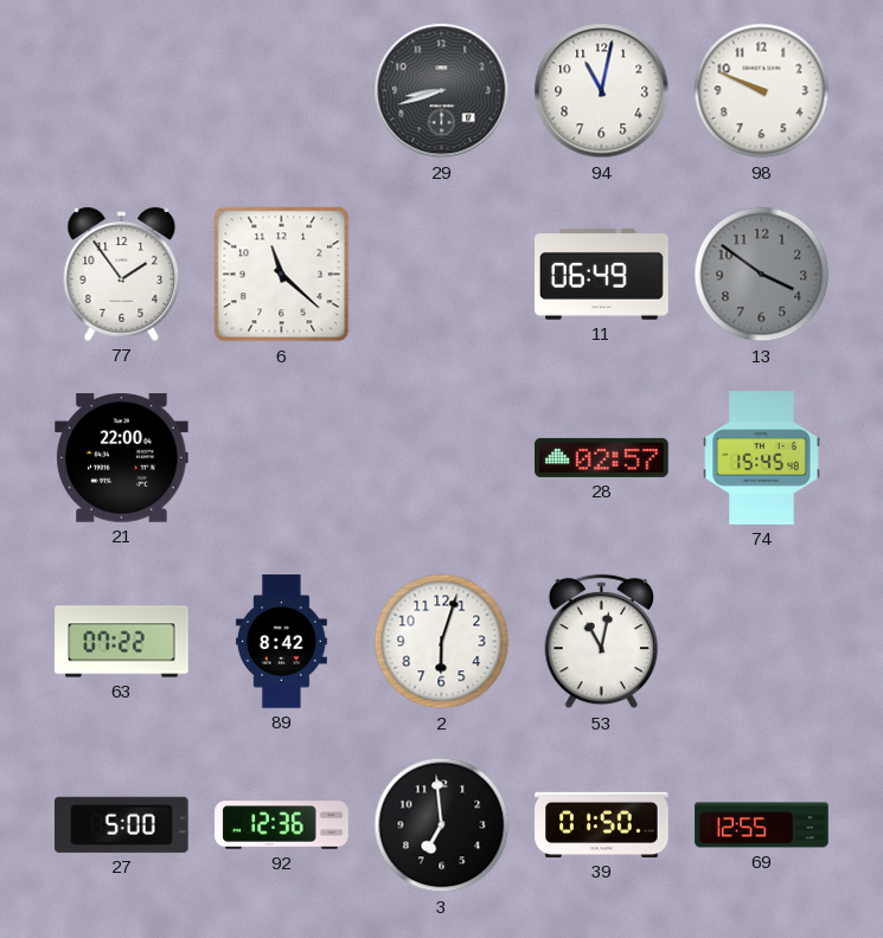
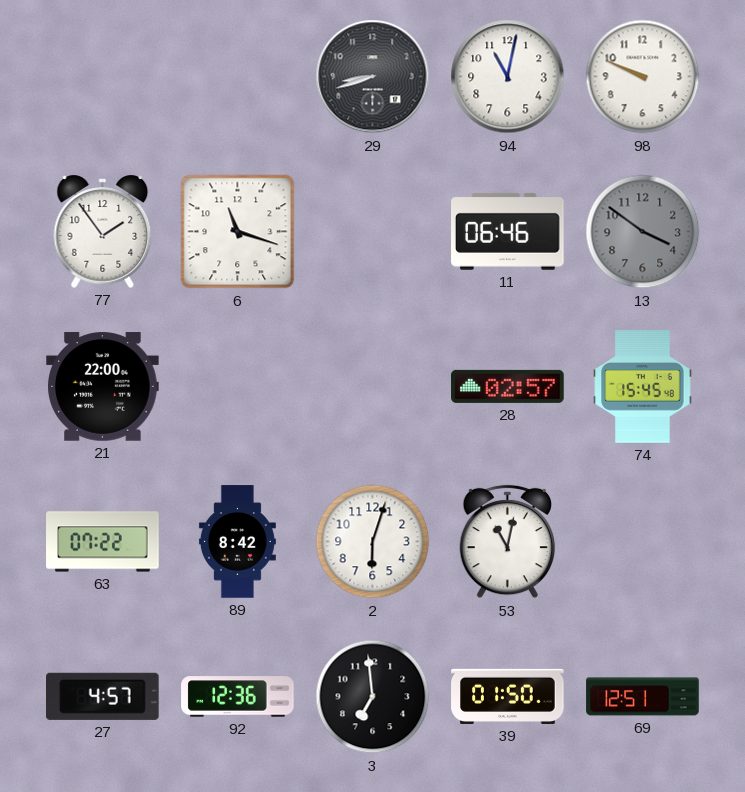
6: 11:22 -> 11:18
11: 06:49 -> 06:46
27: 5:00 -> 4:57
69: 12:55 -> 12:51
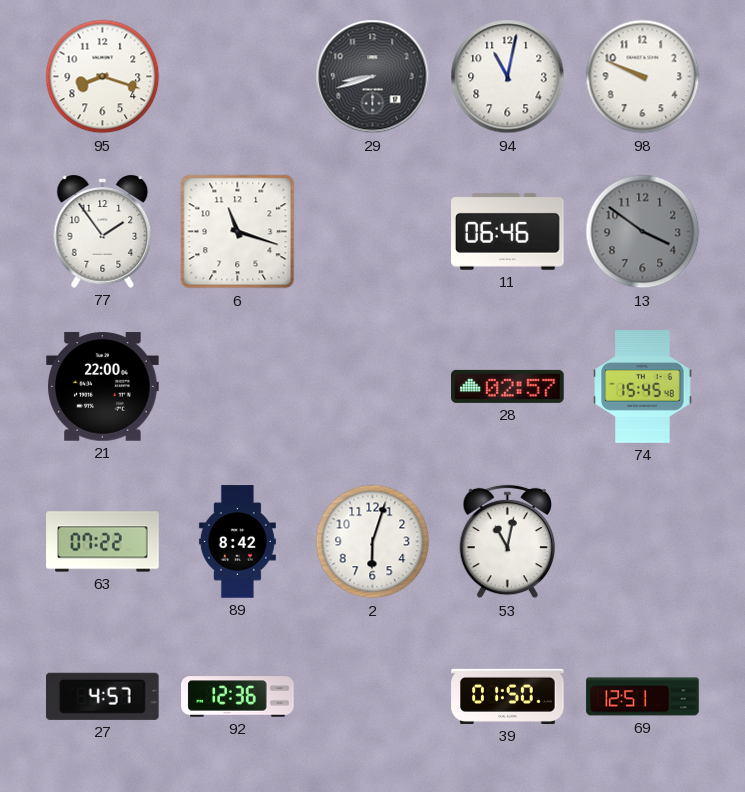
95: none -> 8:18
3: 6:59 -> none
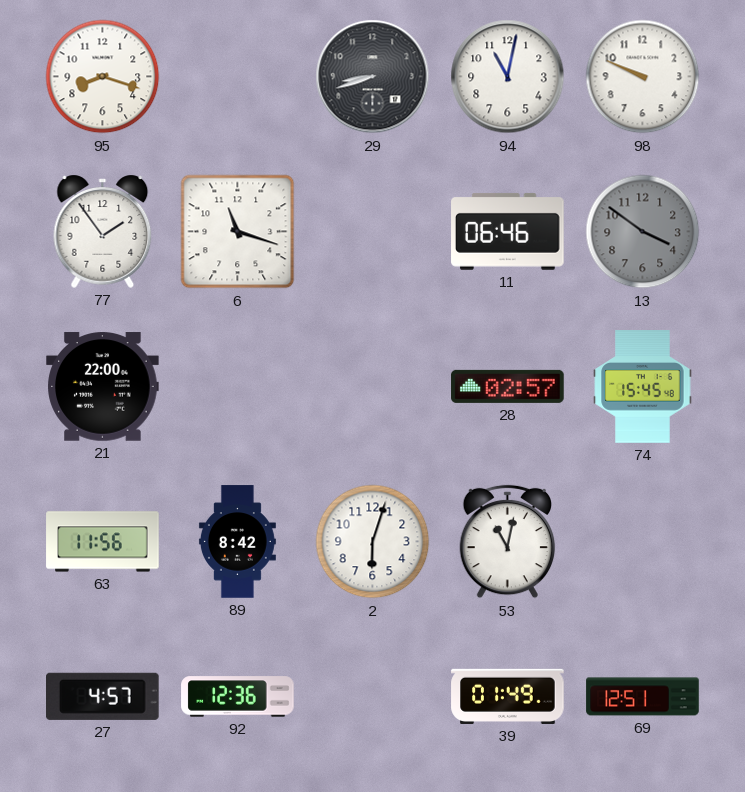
63: 07:22 -> 11:56
39: 01:50 -> 01:49
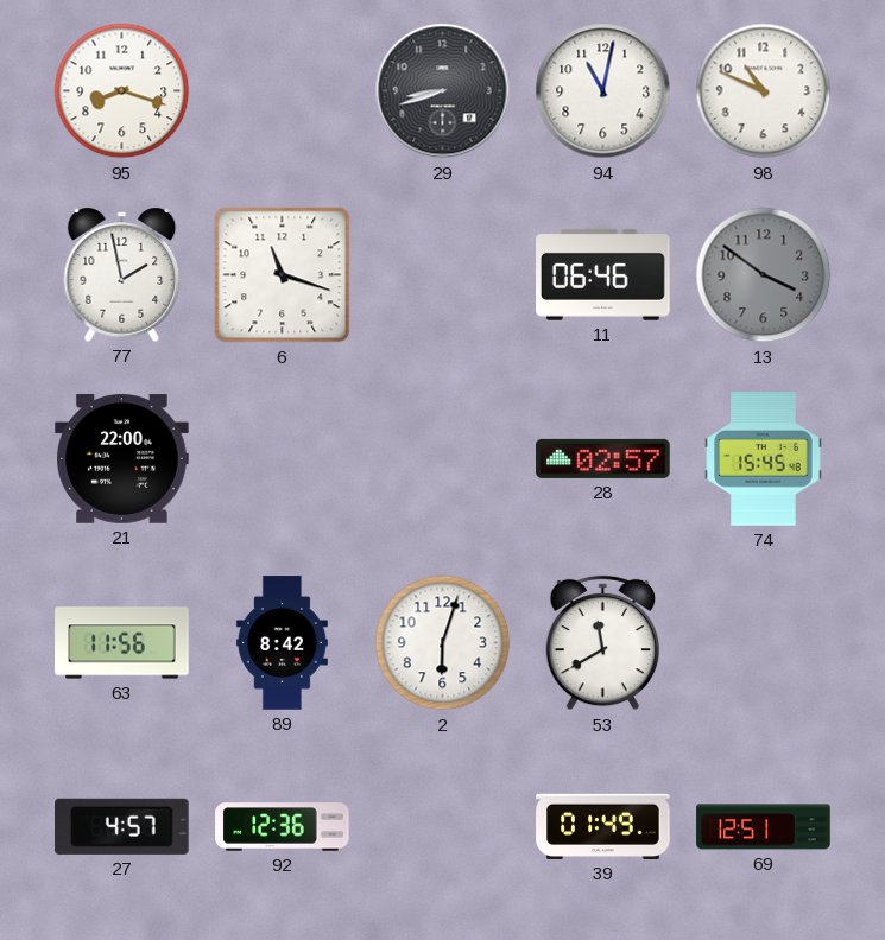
98: 9:49 -> 10:49
77: 1:54 -> 1:58
53: 11:02 -> 11:40
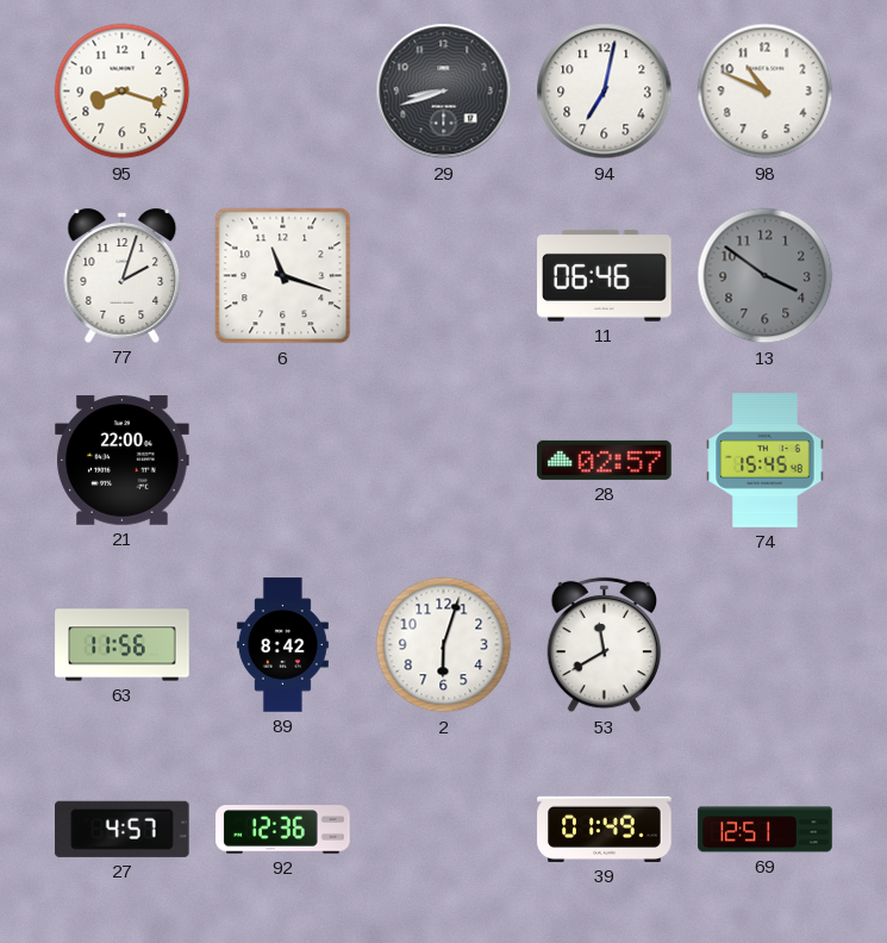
94: 11:02 -> 7:02
77: 1:58 -> 2:03
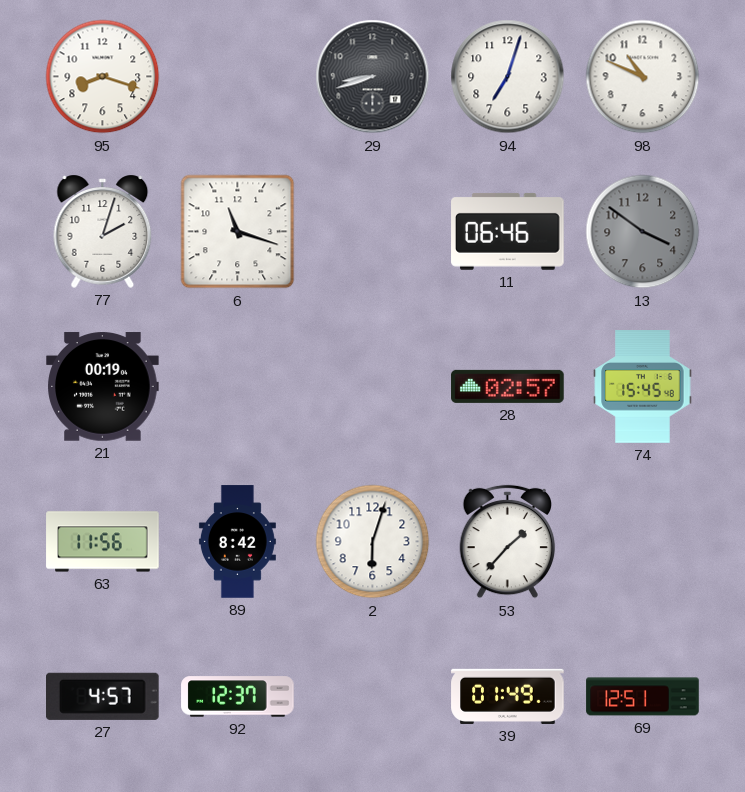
94: 7:02 -> 7:03
21: 22:00 -> 00:19
53: 11:40 -> 1:37
92: 12:36 -> 12:37
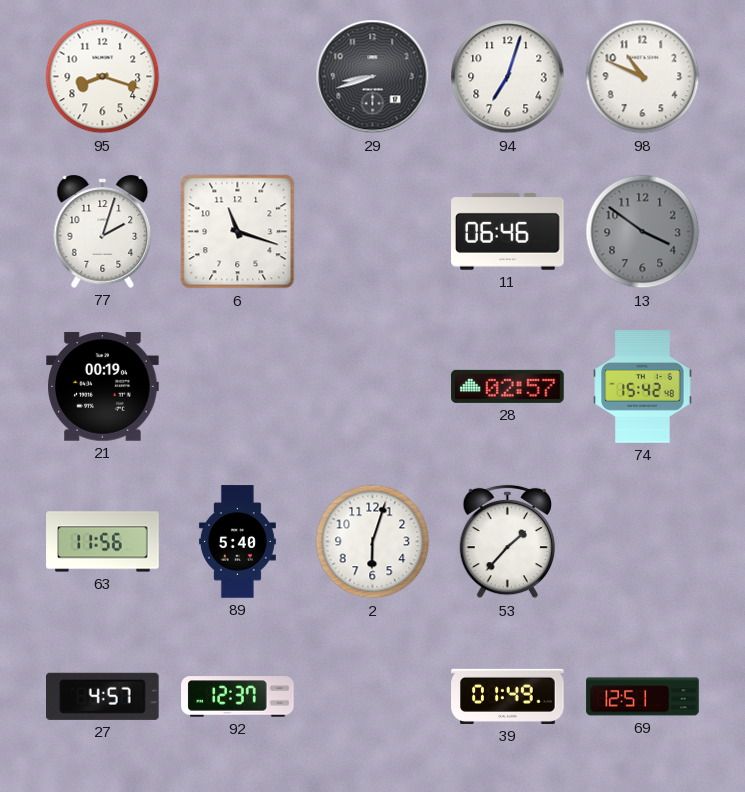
74: 15:45 -> 15:42
89: 8:42 -> 5:40
